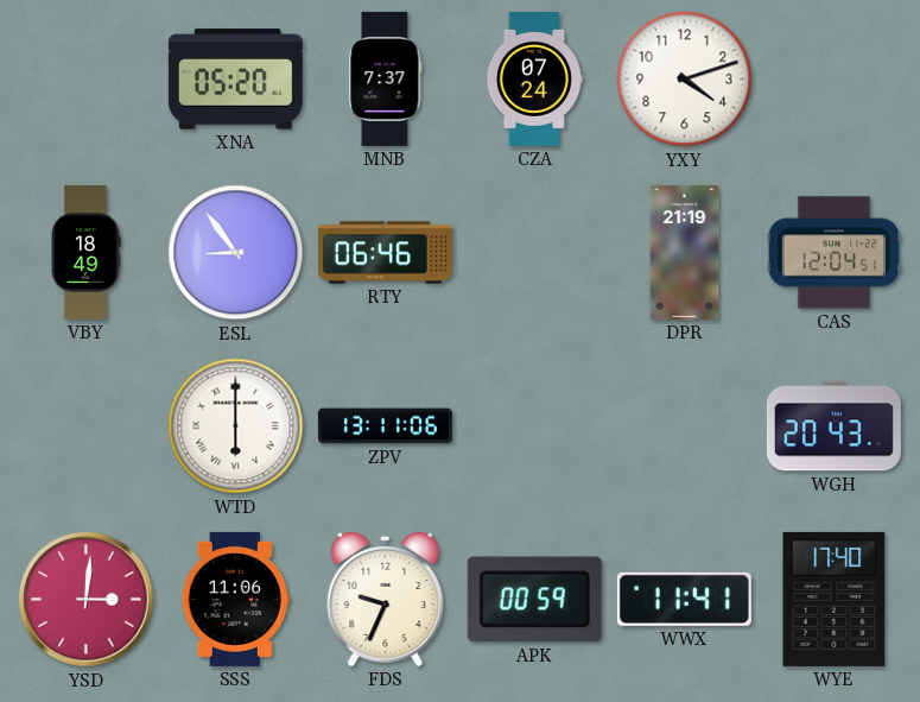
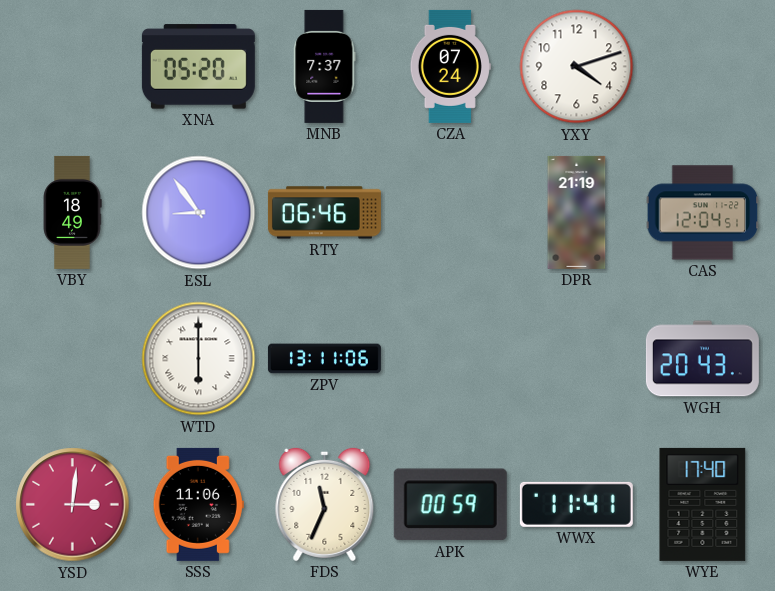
FDS: 9:34 -> 11:34
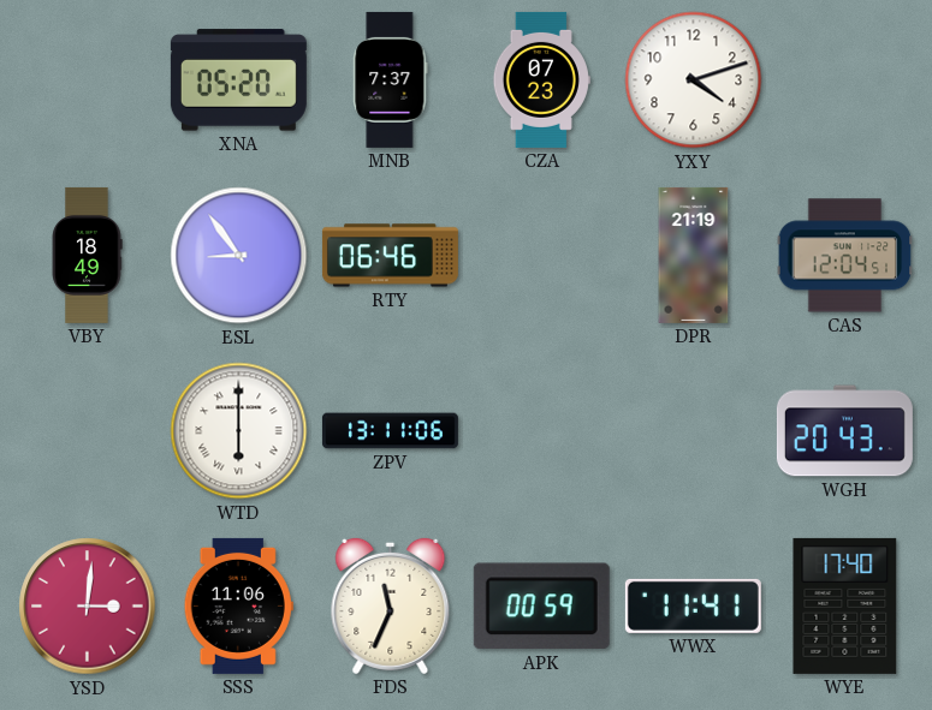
CZA: 07:24 -> 07:23
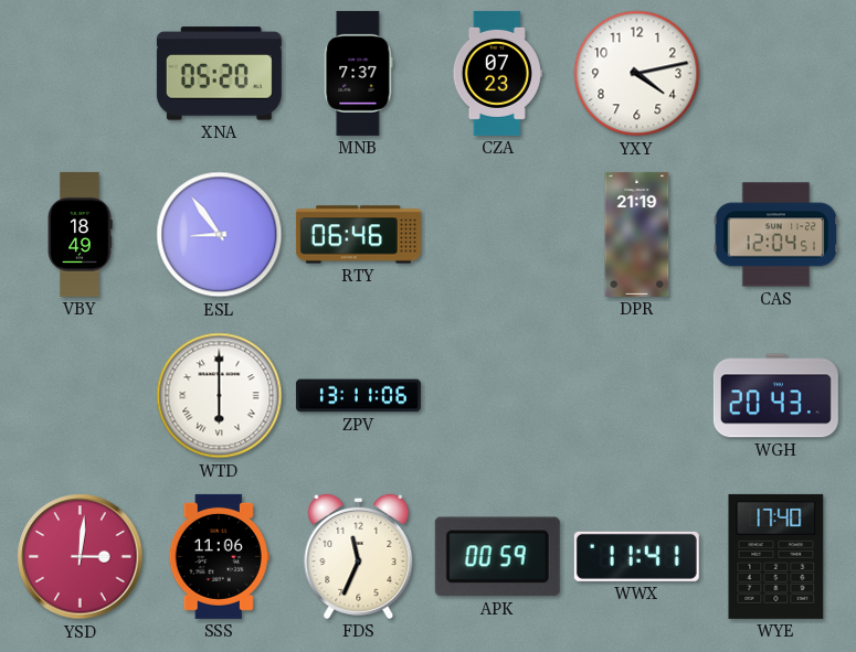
YXY: 4:12 -> 4:13
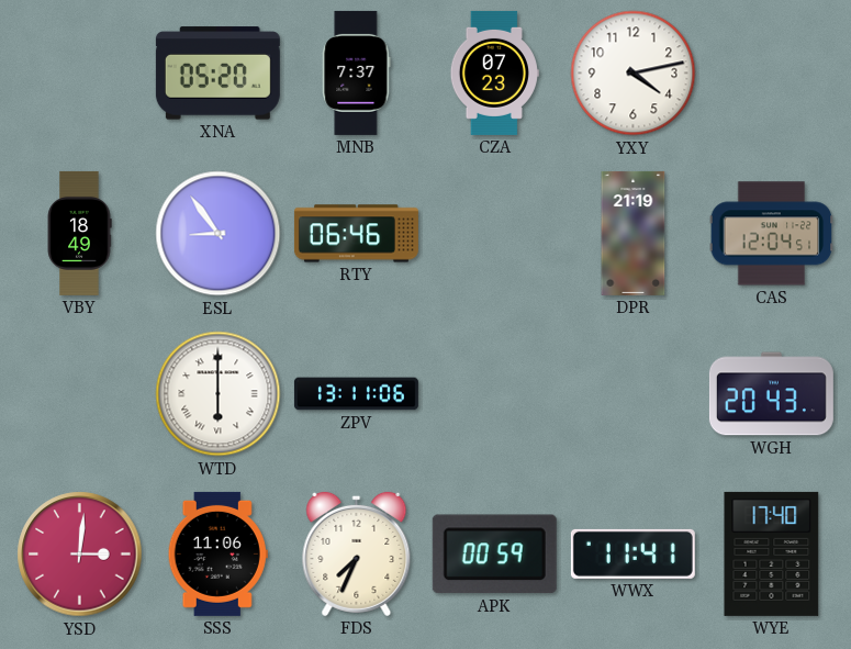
FDS: 11:34 -> 7:34
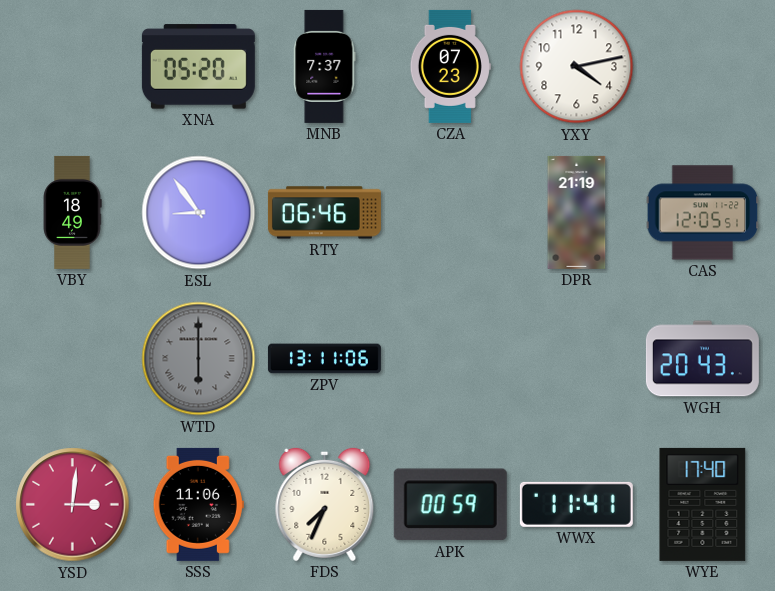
CAS: 12:04 -> 12:05
WTD dial: white -> grey
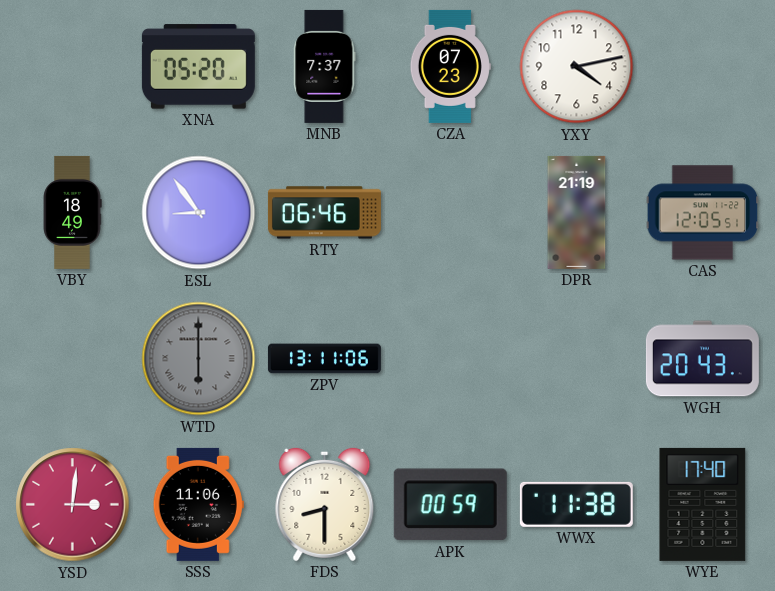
FDS: 7:34 -> 8:30
WWX: 11:41 -> 11:38
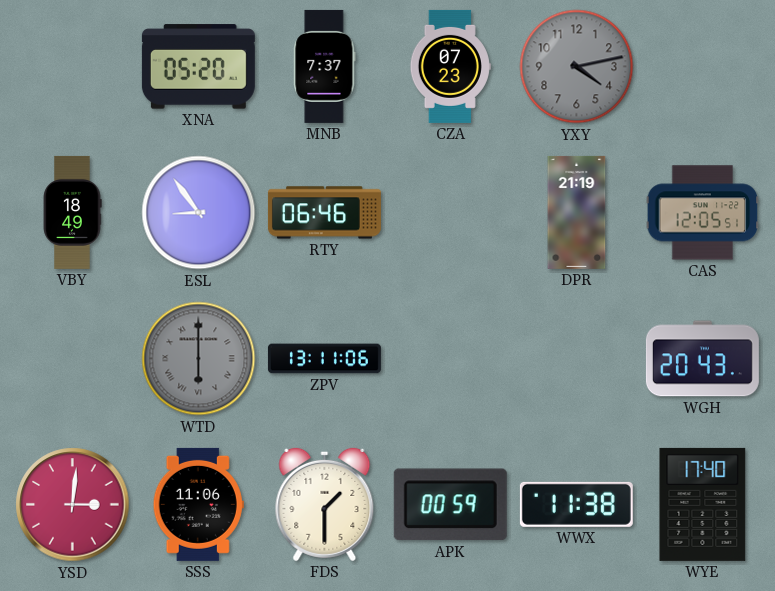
YXY dial: white -> grey
FDS: 8:30 -> 1:30
